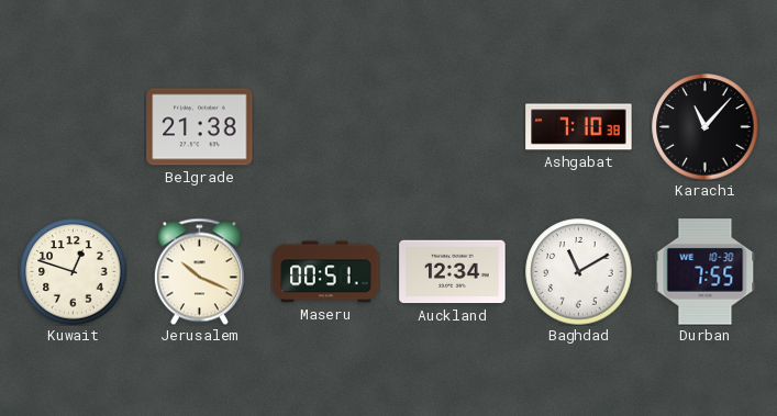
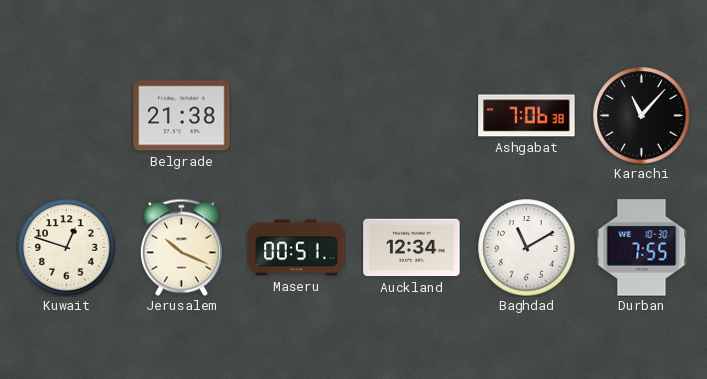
Ashgabat: 7:10 -> 7:06
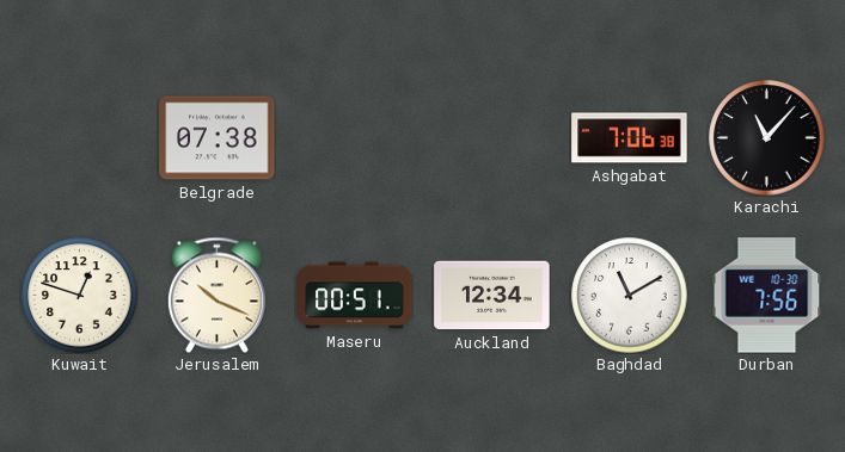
Belgrade: 21:38 -> 07:38
Durban: 7:55 -> 7:56
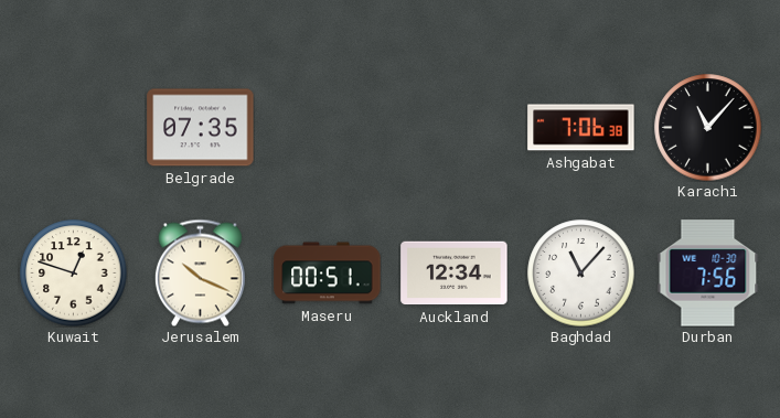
Belgrade: 07:38 -> 07:35
Baghdad: 11:10 -> 11:07
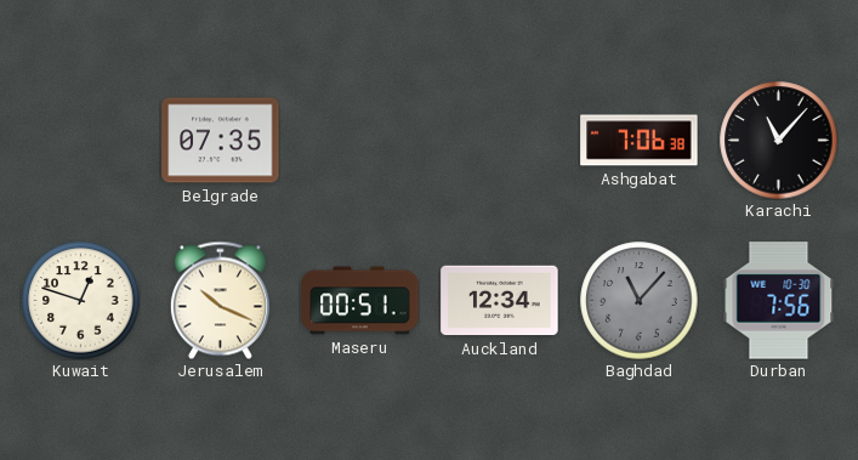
Baghdad dial: white -> grey
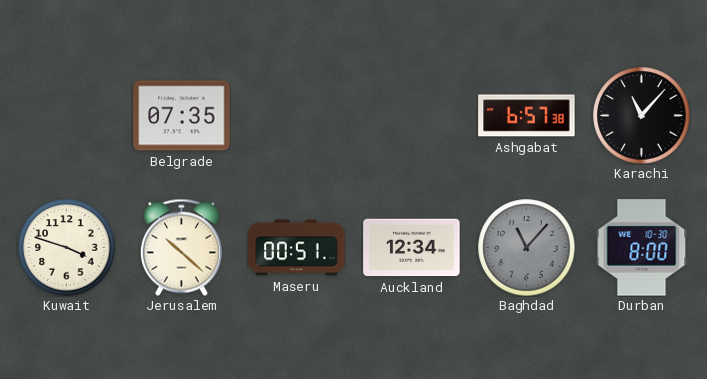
Ashgabat: 7:06 -> 6:57
Kuwait: 12:48 -> 3:48
Jerusalem: 10:19 -> 10:22
Durban: 7:56 -> 8:00
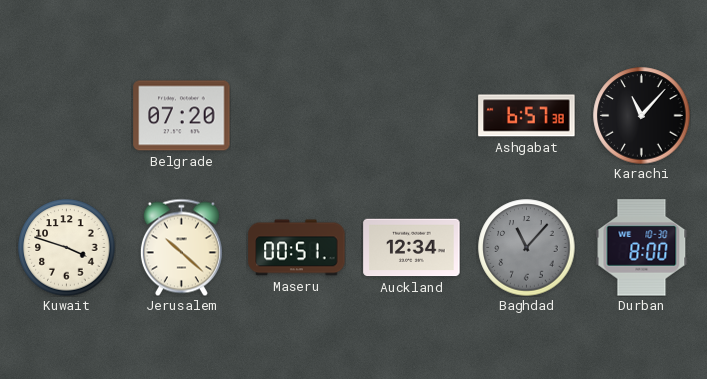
Belgrade: 07:35 -> 07:20
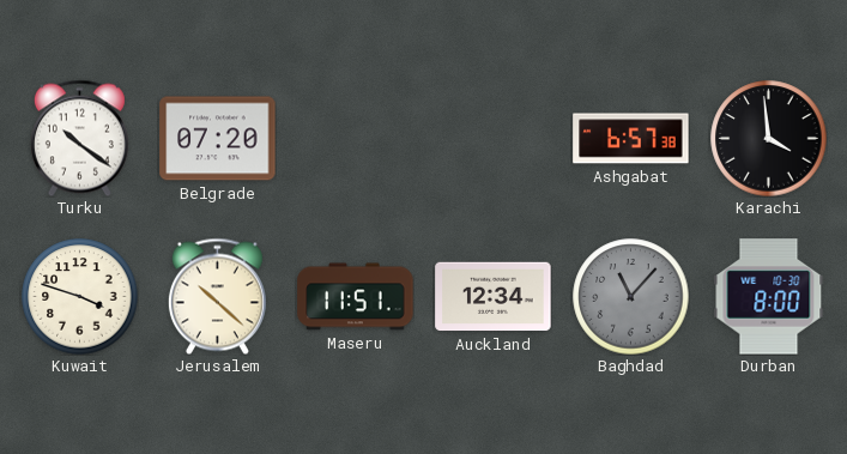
Turku: none -> 10:21
Karachi: 11:07 -> 3:59
Maseru: 00:51 -> 11:51
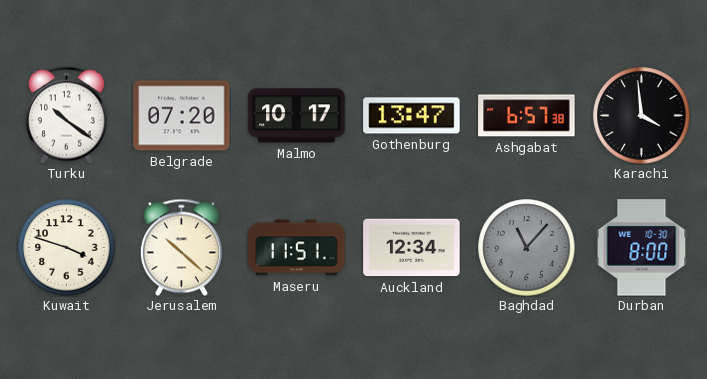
Malmo: none -> 10:17
Gothenburg: none -> 13:47
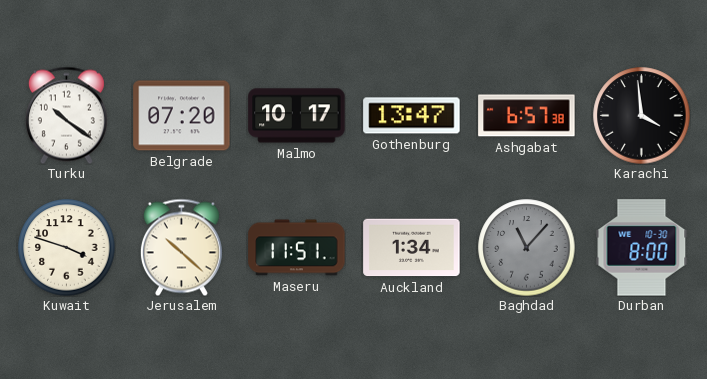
Auckland: 12:34 -> 1:34
